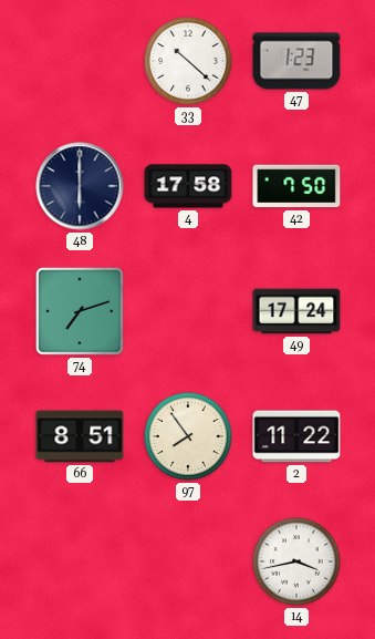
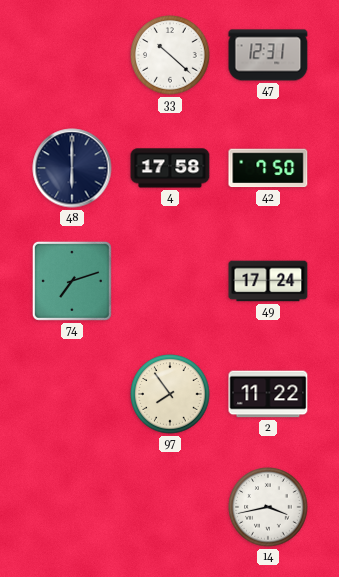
47: 1:23 -> 12:31
66: 8:51 -> none
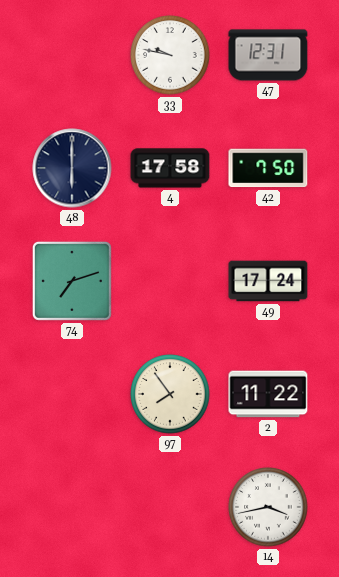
33: 10:22 -> 9:47
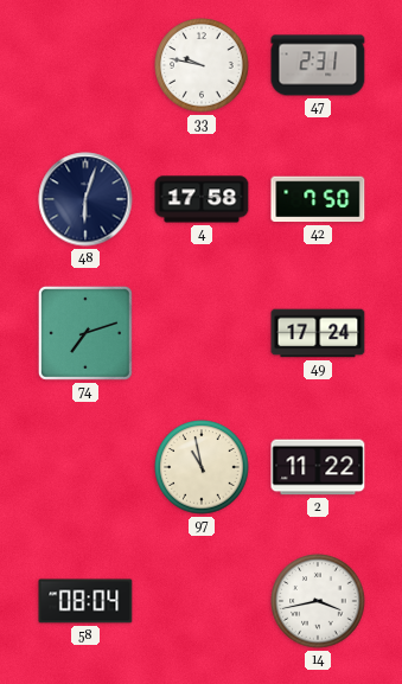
47: 12:31 -> 2:31
48: 6:00 -> 6:03
97: 7:54 -> 10:58
58: none -> 08:04
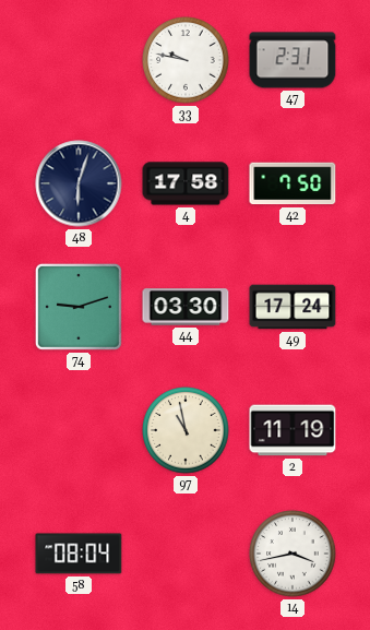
74: 7:12 -> 9:12
44: none -> 03:30
2: 11:22 -> 11:19
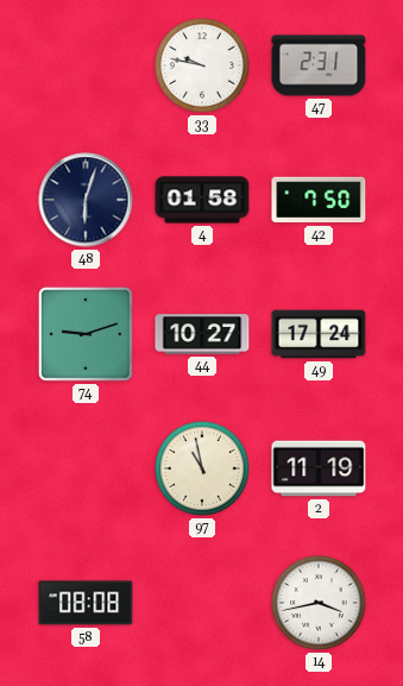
4: 17:58 -> 01:58
44: 03:30 -> 10:27
58: 08:04 -> 08:08
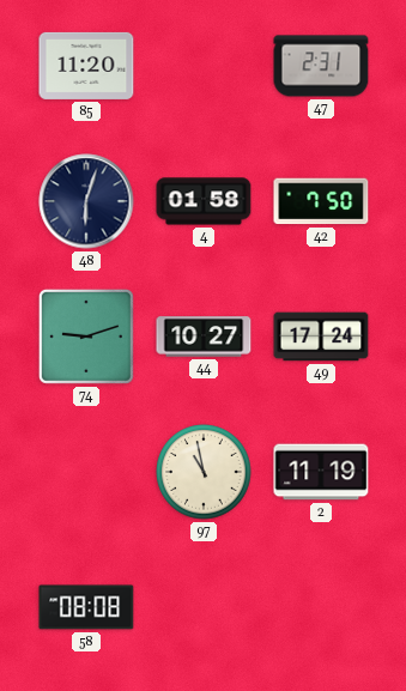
85: none -> 11:20
33: 9:47 -> none
14: 3:43 -> none
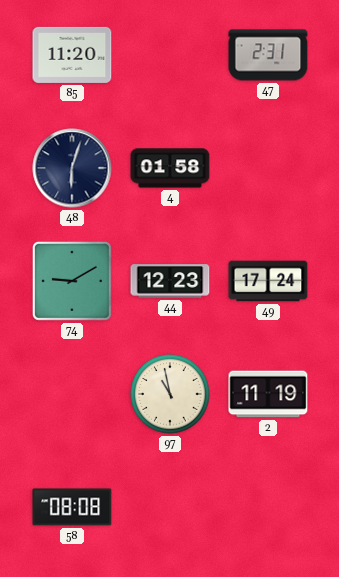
42: 7:50 -> none
74: 9:12 -> 9:10
44: 10:27 -> 12:23
